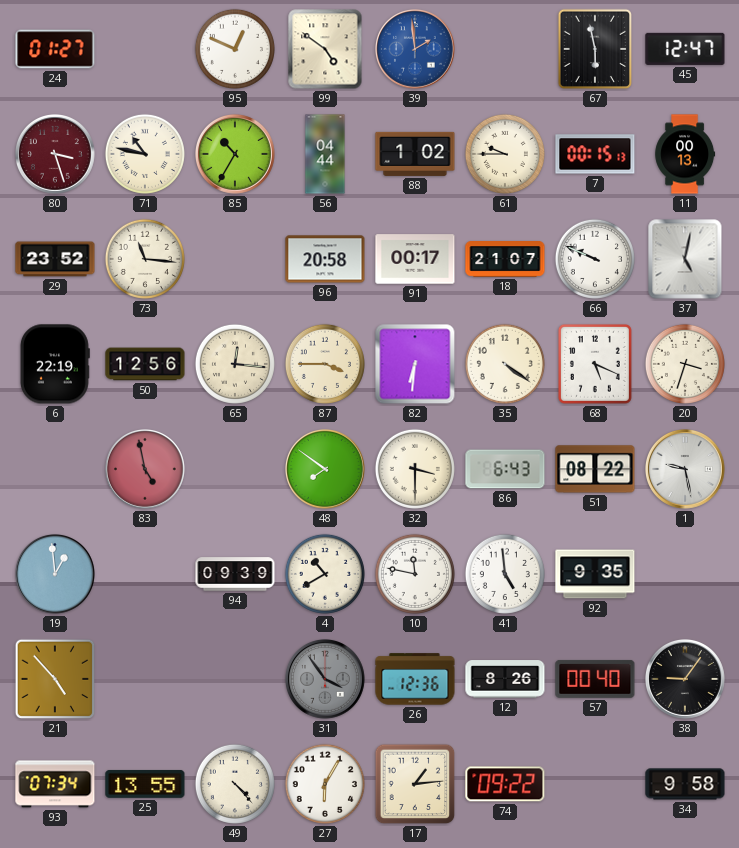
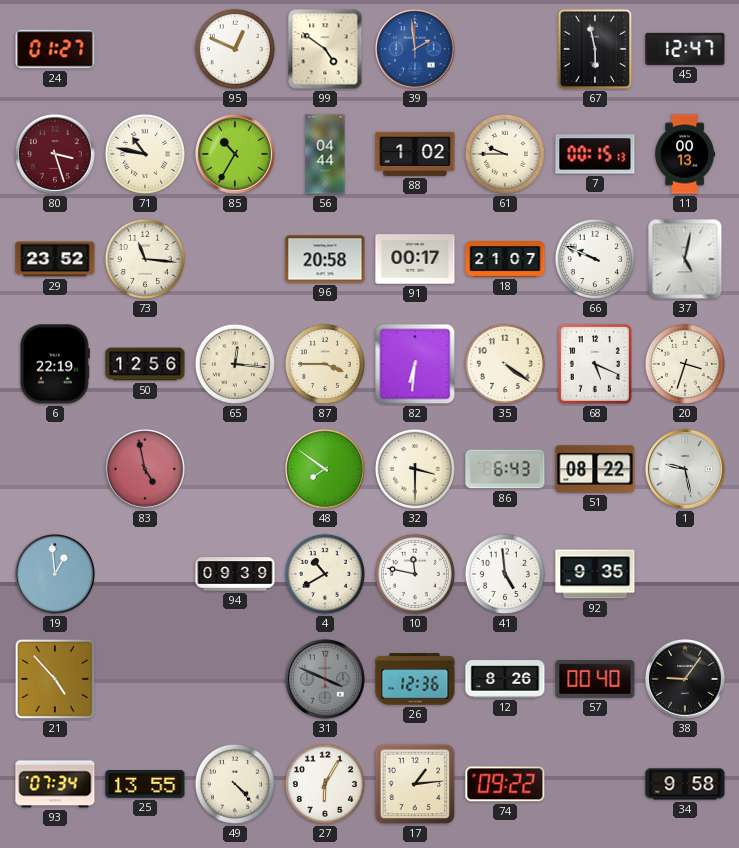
31: 3:54 -> 3:49
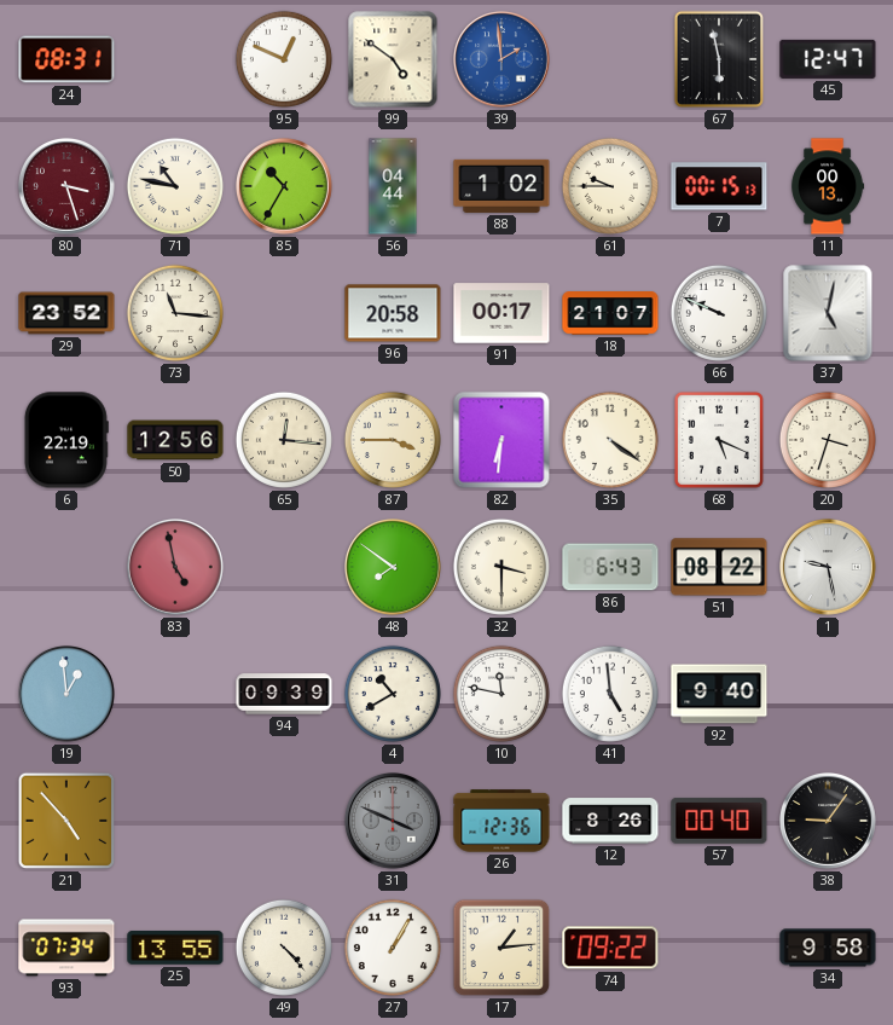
24: 01:27 -> 08:31
92: 9:35 -> 9:40
27: 6:05 -> 1:05
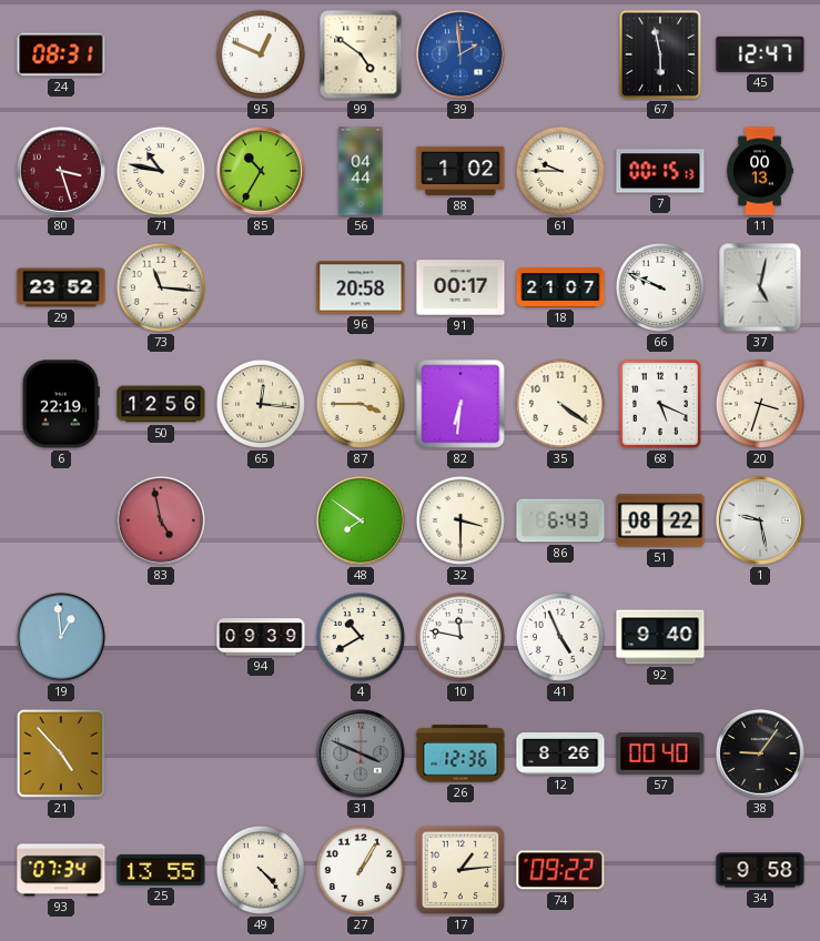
41: 4:59 -> 4:56
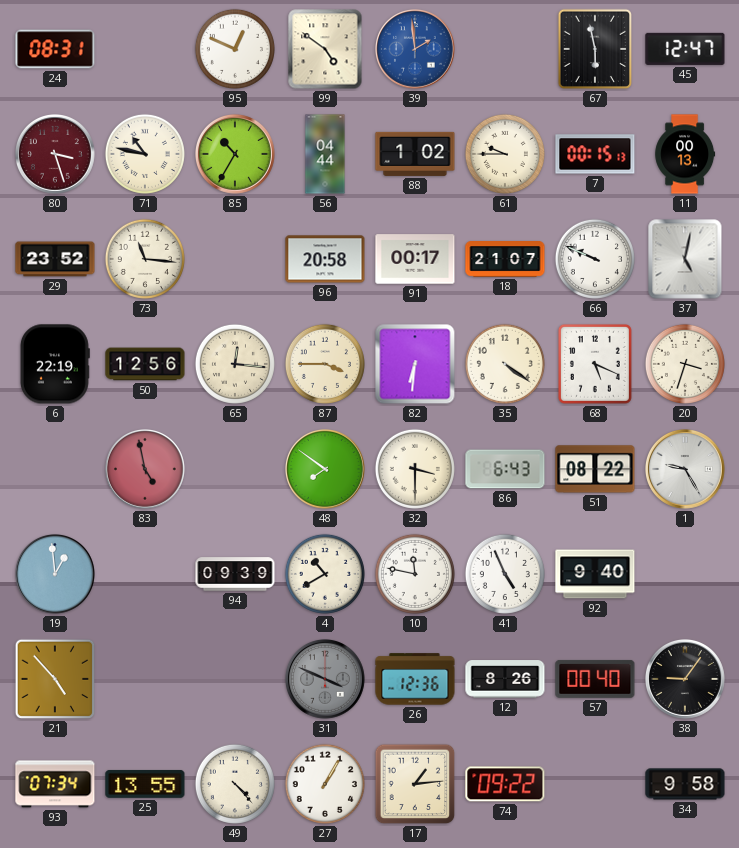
1: 9:28 -> 9:25
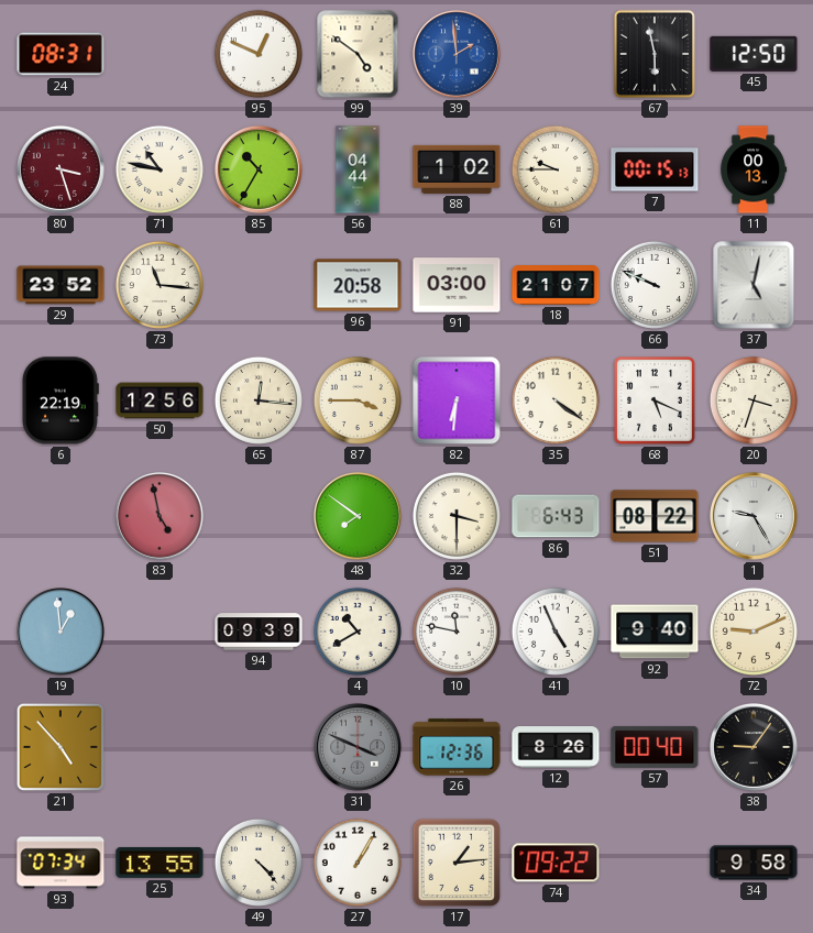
45: 12:47 -> 12:50
91: 00:17 -> 03:00
72: none -> 9:11
